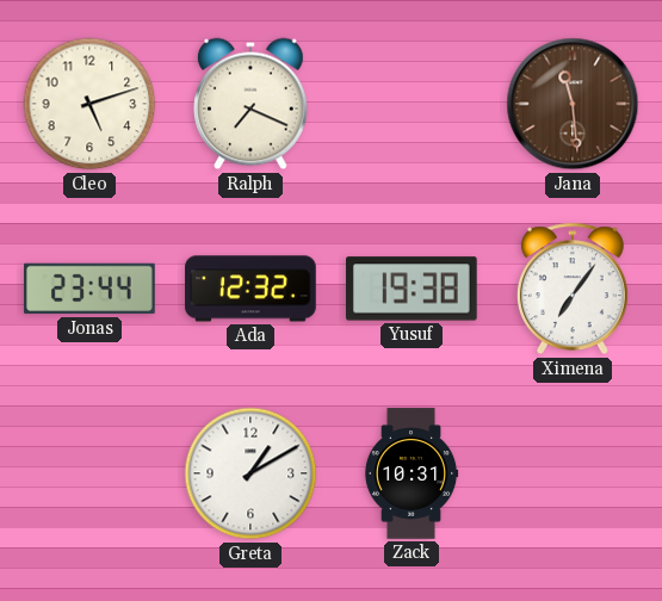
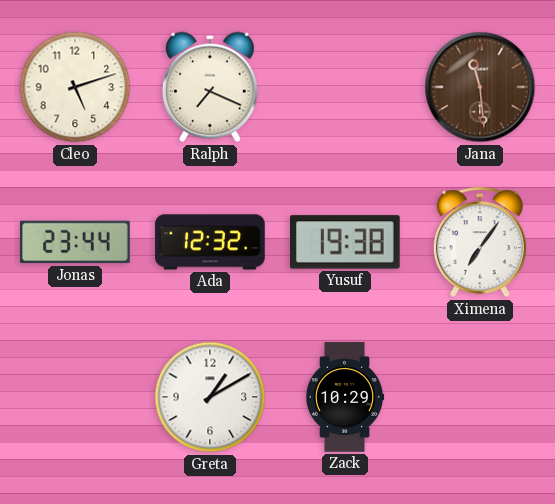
Zack: 10:31 -> 10:29
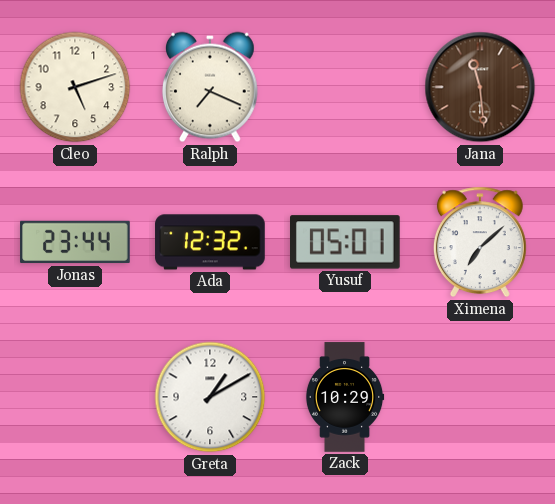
Yusuf: 19:38 -> 05:01
Ximena: 7:06 -> 7:08
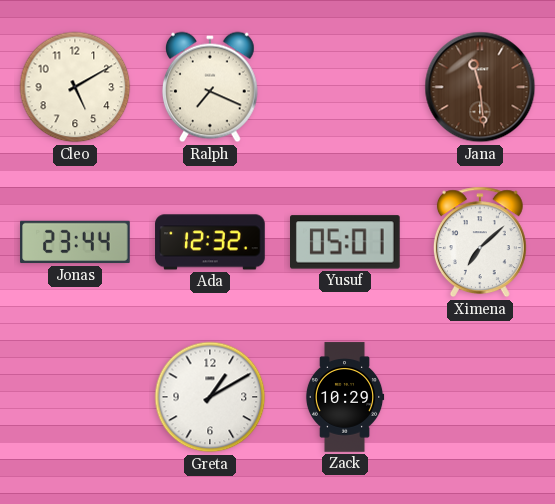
Cleo: 5:12 -> 5:10
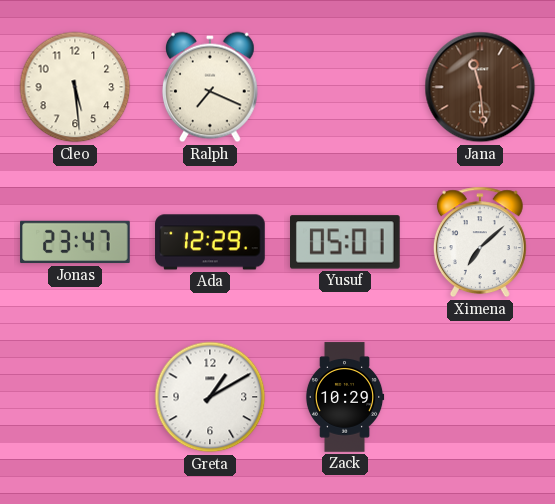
Cleo: 5:10 -> 5:29
Jonas: 23:44 -> 23:47
Ada: 12:32 -> 12:29
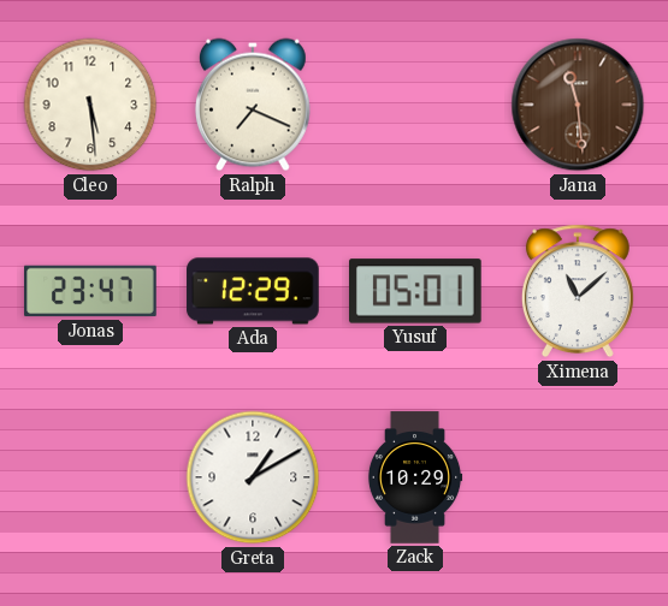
Ximena: 7:08 -> 11:08
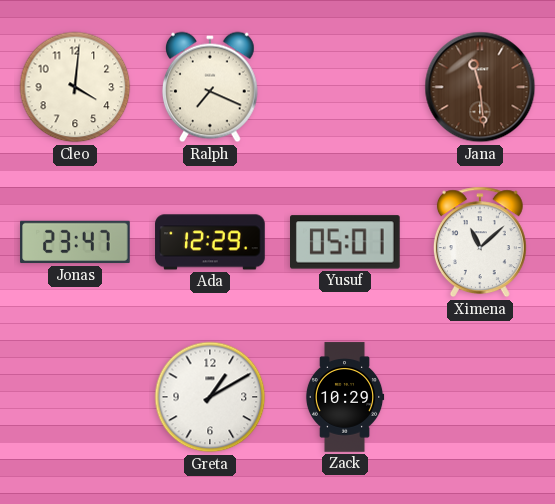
Cleo: 5:29 -> 4:01
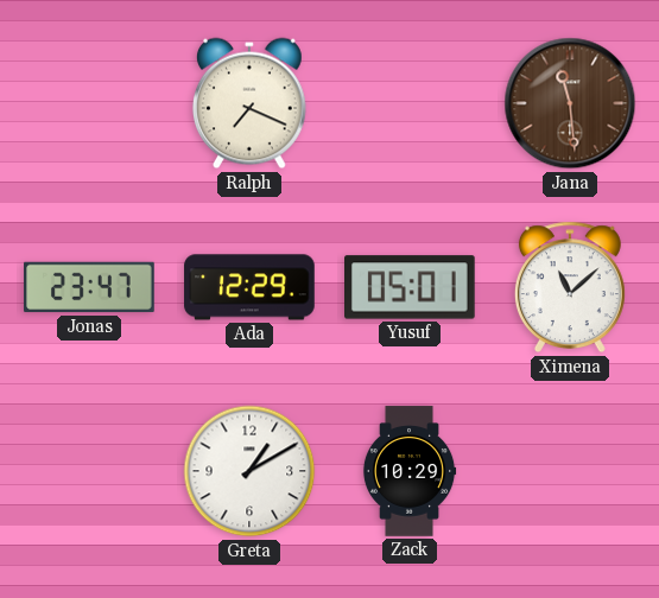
Cleo: 4:01 -> none
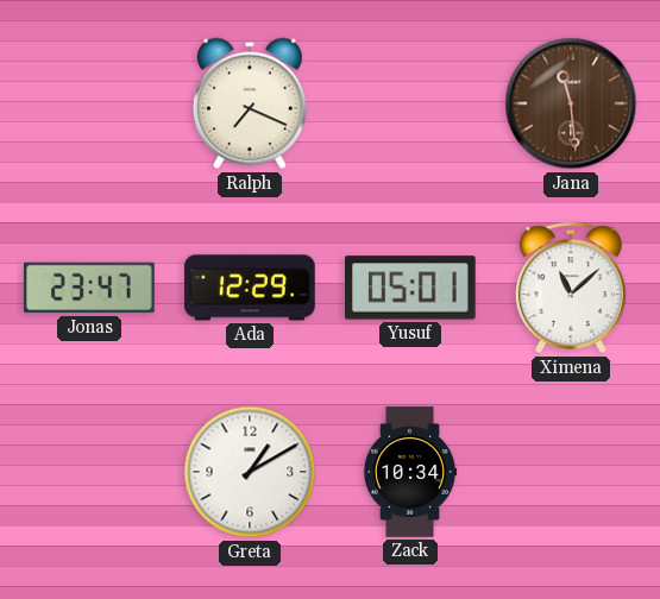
Zack: 10:29 -> 10:34
